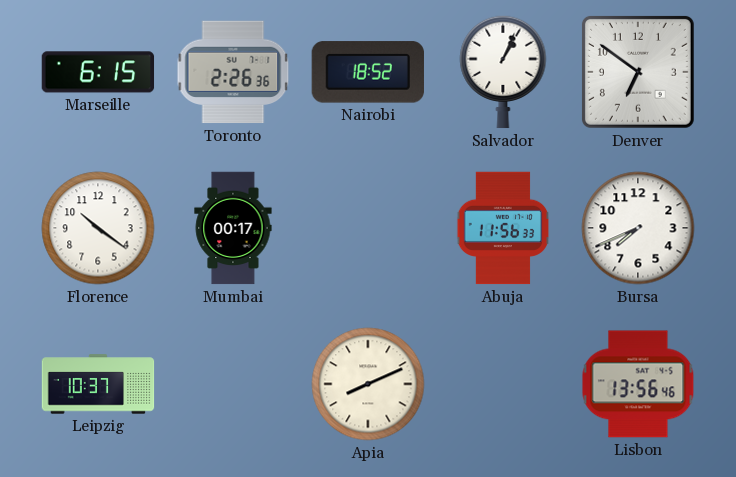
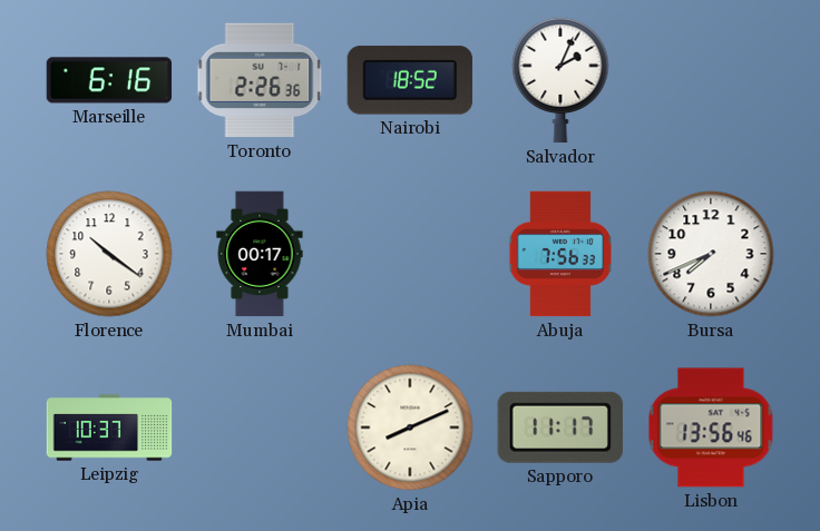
Marseille: 6:15 -> 6:16
Salvador: 1:04 -> 2:04
Denver: 6:51 -> none
Abuja: 11:56 -> 7:56
Sapporo: none -> 11:17
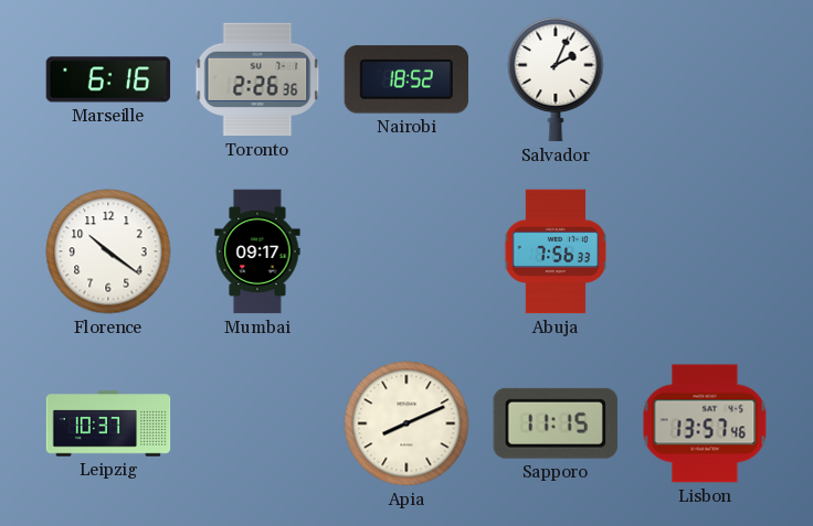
Mumbai: 00:17 -> 09:17
Bursa: 7:41 -> none
Sapporo: 11:17 -> 11:15
Lisbon: 13:56 -> 13:57
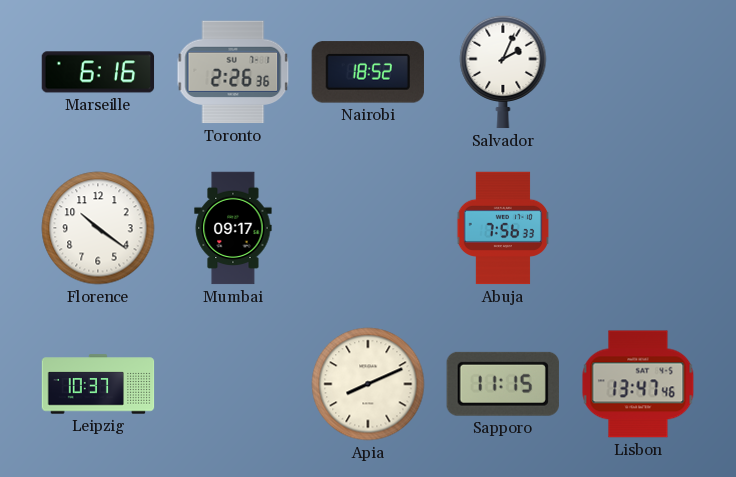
Lisbon: 13:57 -> 13:47
